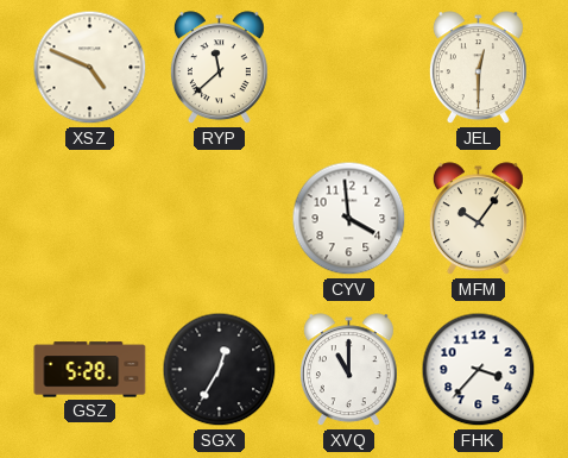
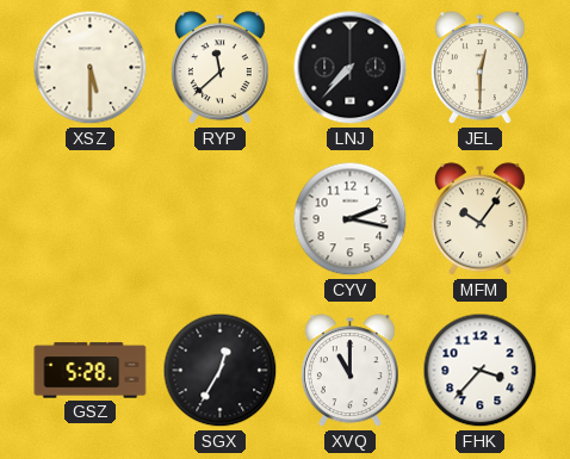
XSZ: 4:49 -> 5:30
LNJ: none -> 7:37
CYV: 3:59 -> 2:17
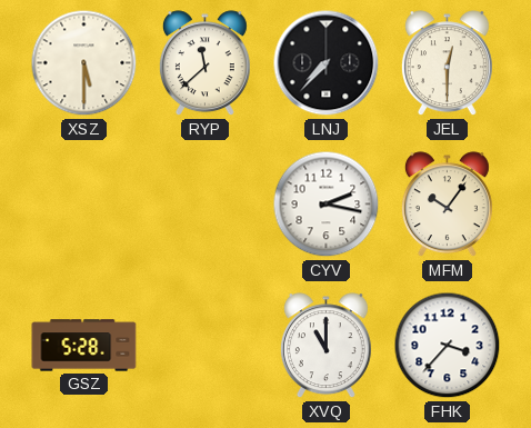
SGX: 12:35 -> none
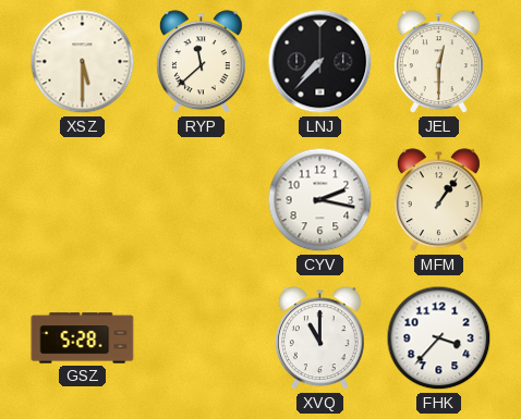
MFM: 10:06 -> 1:06
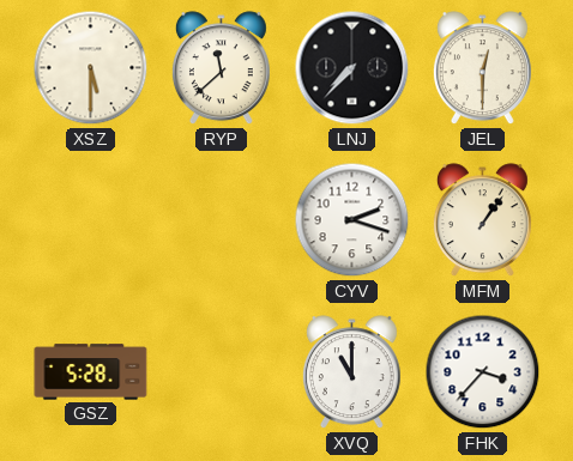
CYV: 2:17 -> 2:18
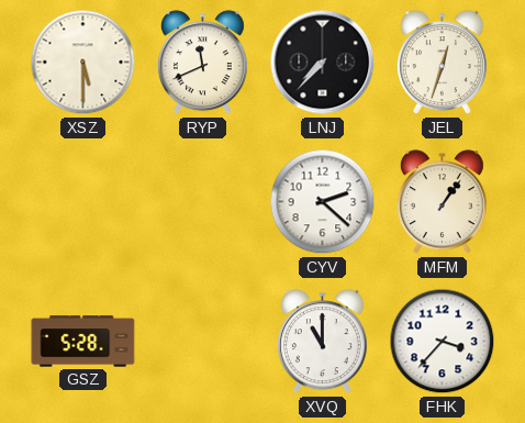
RYP: 11:38 -> 11:41
JEL: 12:30 -> 12:33
CYV: 2:18 -> 2:22
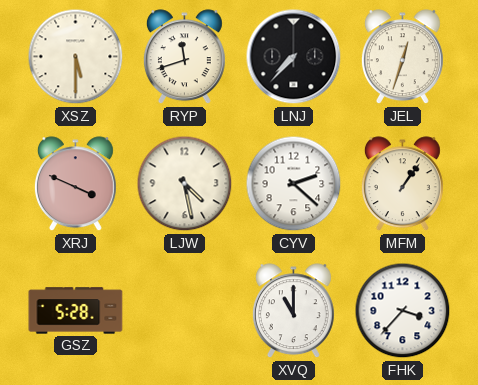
RYP: 11:41 -> 11:42
XRJ: none -> 3:49
LJW: none -> 4:28
